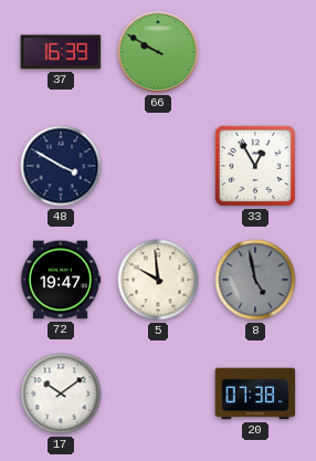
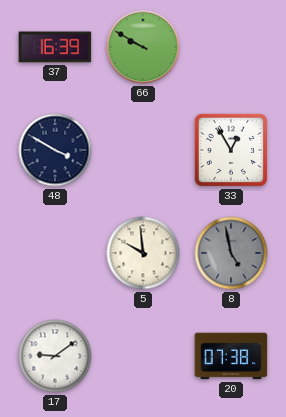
72: 19:47 -> none
17: 10:09 -> 9:09
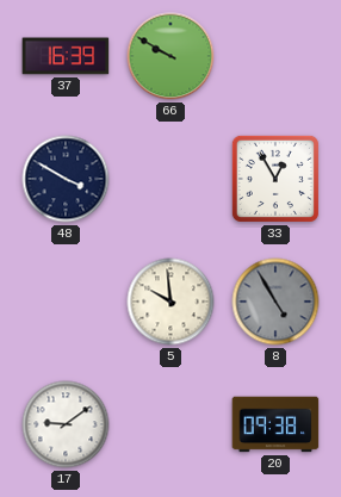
8: 4:58 -> 4:55
20: 07:38 -> 09:38
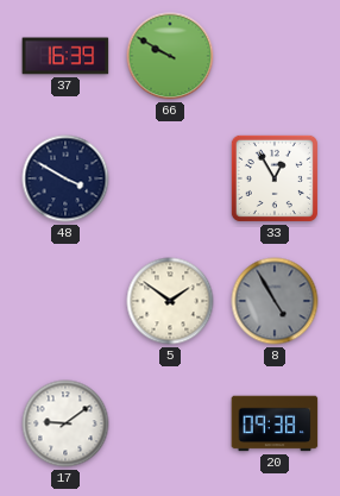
5: 9:59 -> 1:51
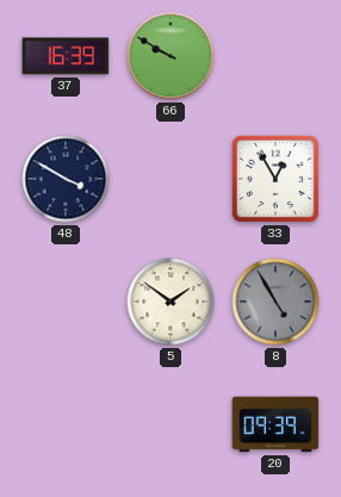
17: 9:09 -> none
20: 09:38 -> 09:39
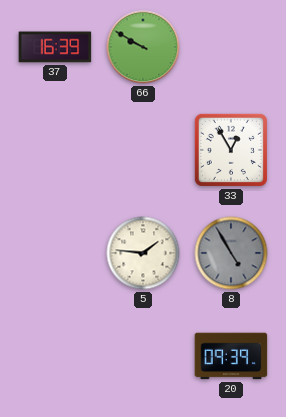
48: 3:50 -> none
5: 1:51 -> 1:46
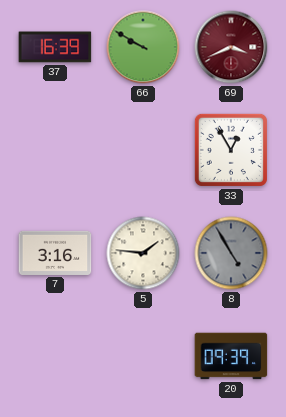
69: none -> 3:41
7: none -> 3:16
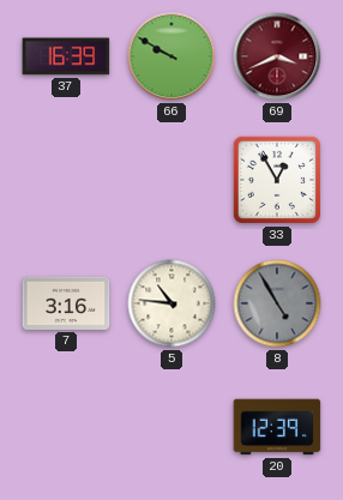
5: 1:46 -> 10:46
20: 09:39 -> 12:39
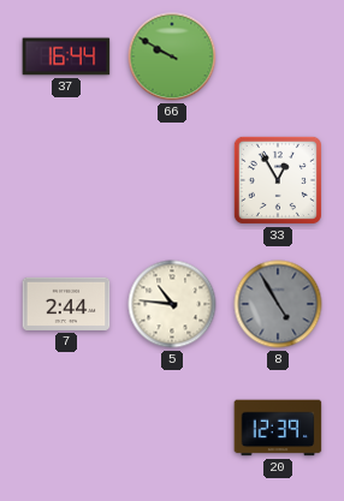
37: 16:39 -> 16:44
69: 3:41 -> none
7: 3:16 -> 2:44
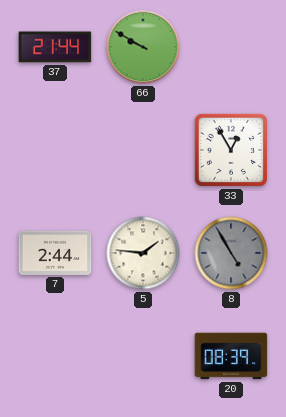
37: 16:44 -> 21:44
5: 10:46 -> 1:46
20: 12:39 -> 08:39
